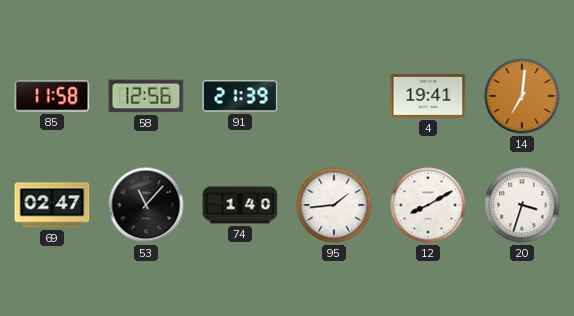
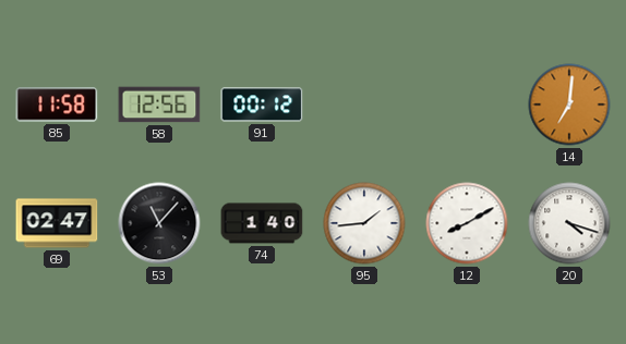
91: 21:39 -> 00:12
4: 19:41 -> none
20: 3:33 -> 4:18
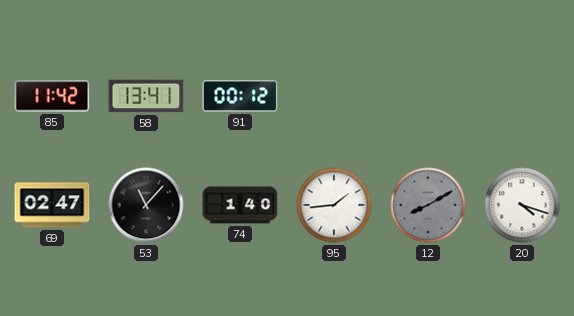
85: 11:58 -> 11:42
58: 12:56 -> 13:41
14: 7:01 -> none
12 dial: white -> grey
